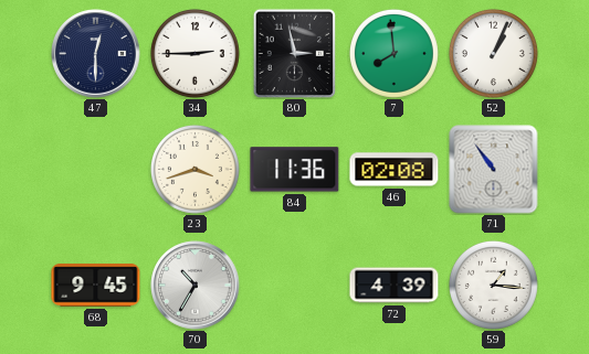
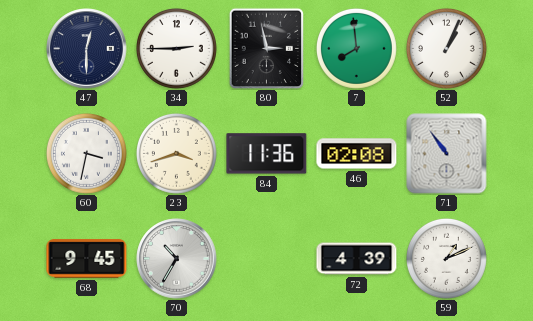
60: none -> 3:32
59: 1:16 -> 1:11
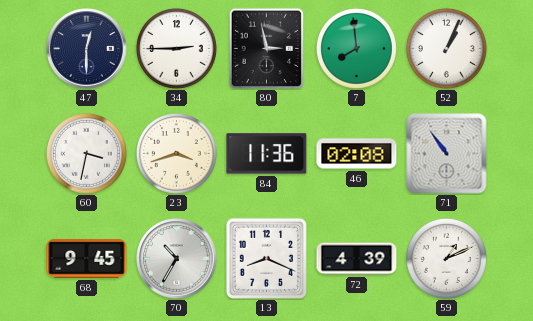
13: none -> 8:19
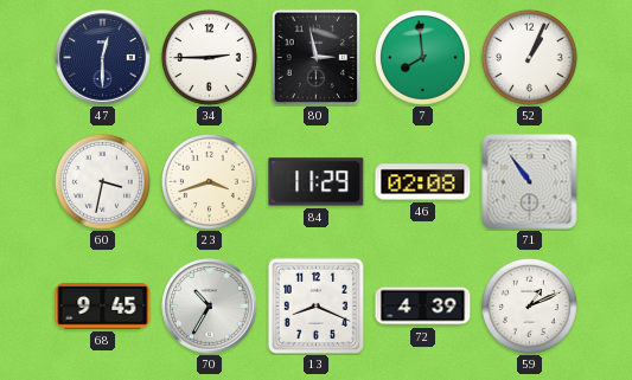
84: 11:36 -> 11:29
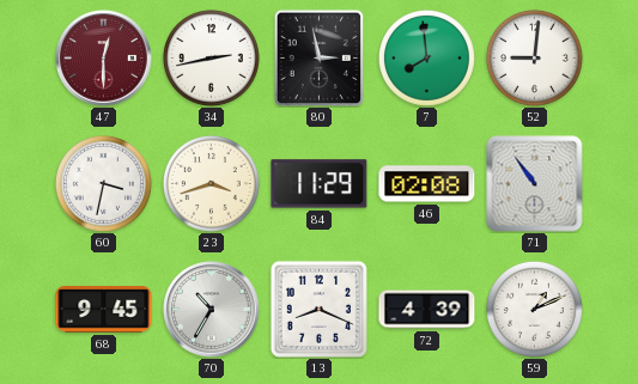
47 dial: navy -> burgundy
34: 2:45 -> 2:43
52: 1:04 -> 9:01
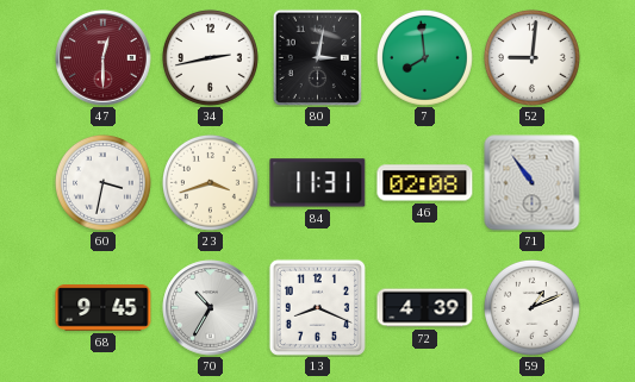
80: 2:58 -> 3:02
84: 11:29 -> 11:31
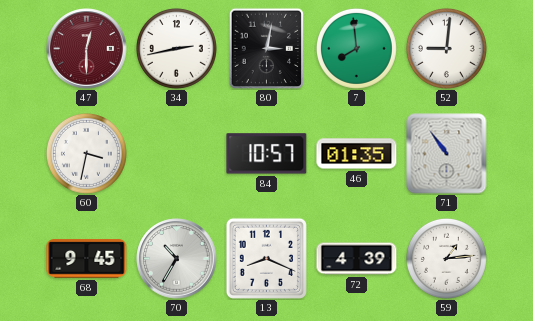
23: 3:42 -> none
84: 11:31 -> 10:57
46: 02:08 -> 01:35
59: 1:11 -> 1:14
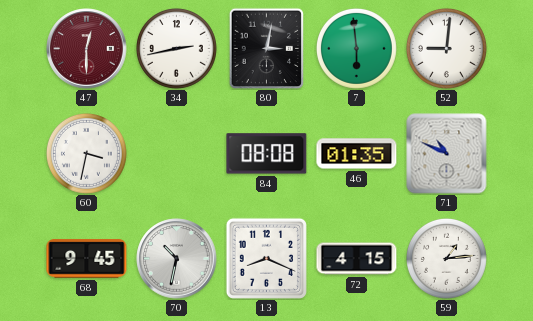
7: 7:59 -> 5:59
84: 10:57 -> 08:08
71: 10:54 -> 10:49
70: 10:35 -> 10:32
72: 4:39 -> 4:15
